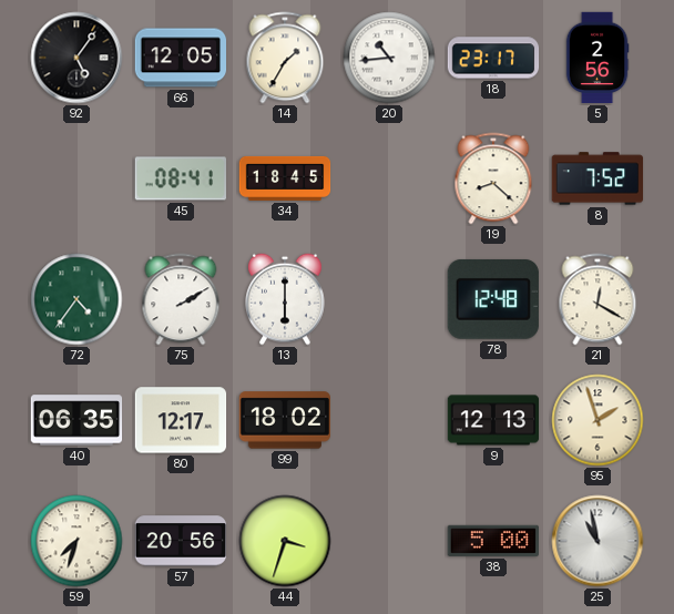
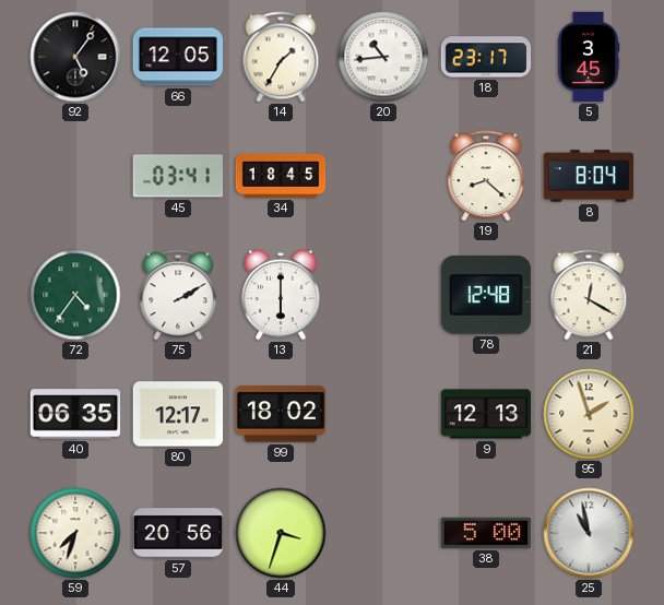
5: 2:56 -> 3:45
45: 08:41 -> 03:41
8: 7:52 -> 8:04
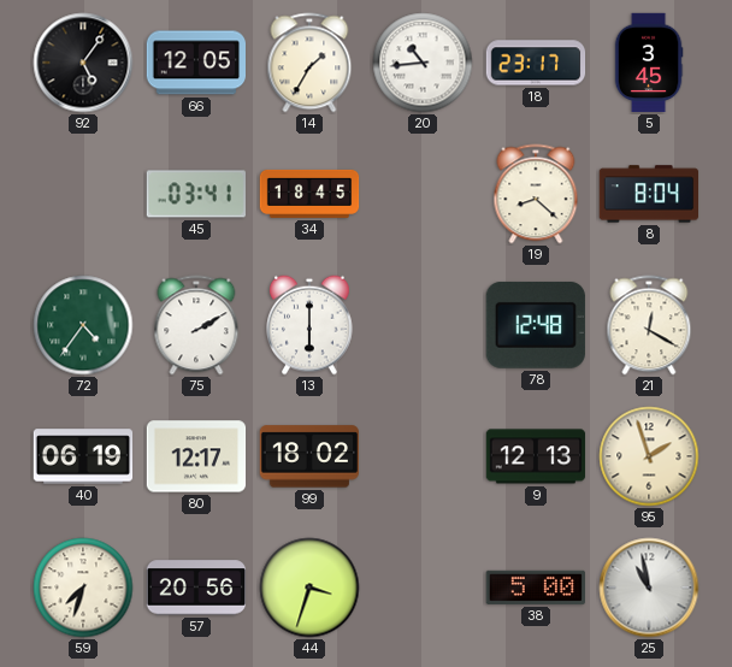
40: 06:35 -> 06:19
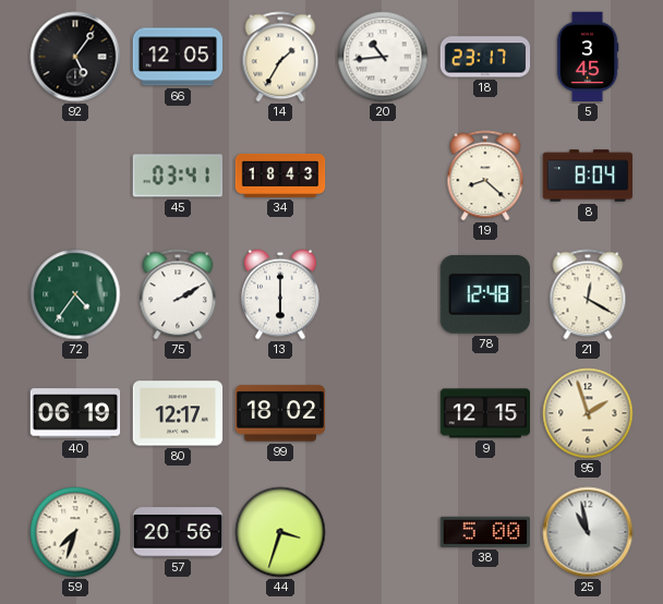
34: 18:45 -> 18:43
9: 12:13 -> 12:15
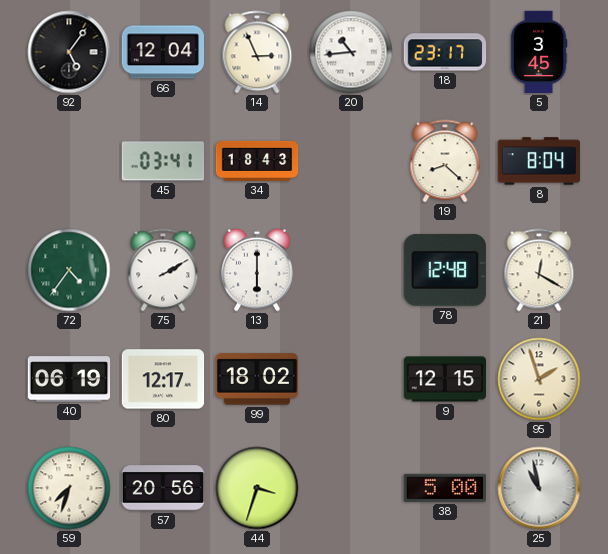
66: 12:05 -> 12:04
14: 1:35 -> 2:56
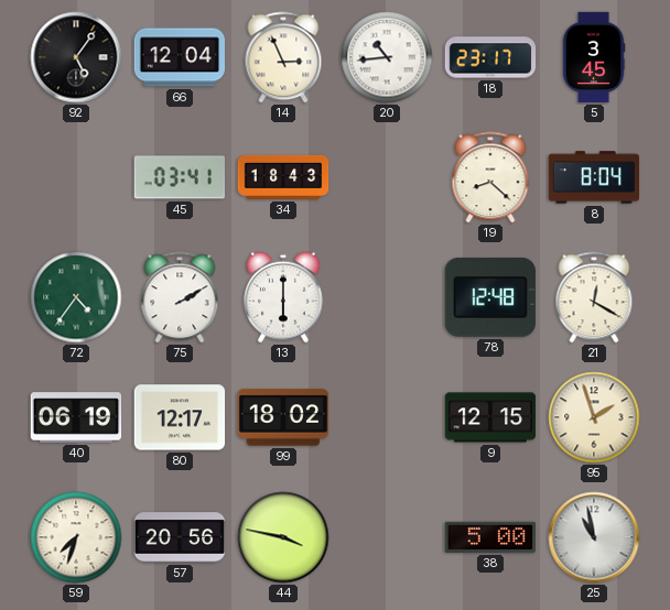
44: 3:33 -> 3:47
